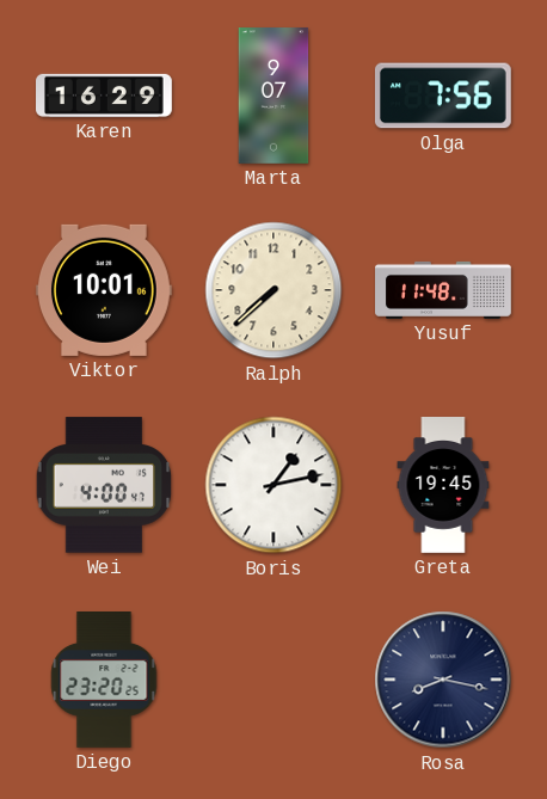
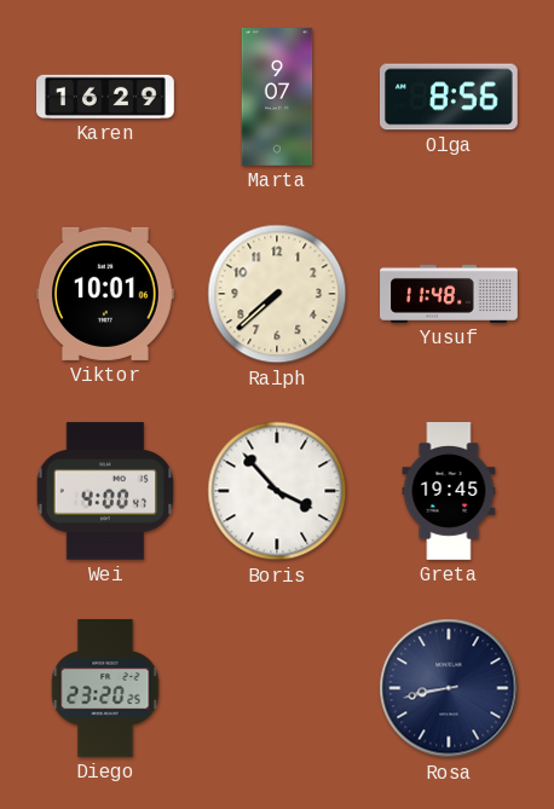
Olga: 7:56 -> 8:56
Boris: 1:13 -> 3:53
Rosa: 8:17 -> 8:43
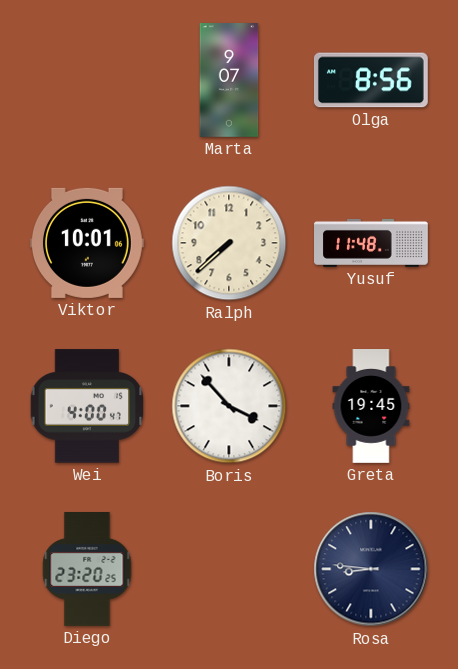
Karen: 16:29 -> none
Rosa: 8:43 -> 8:46
